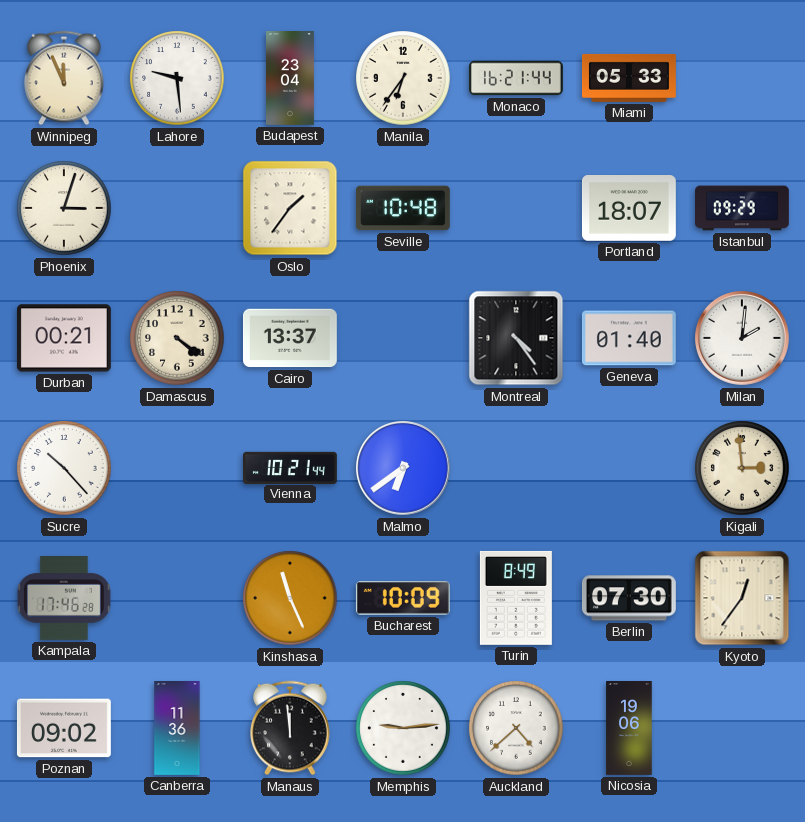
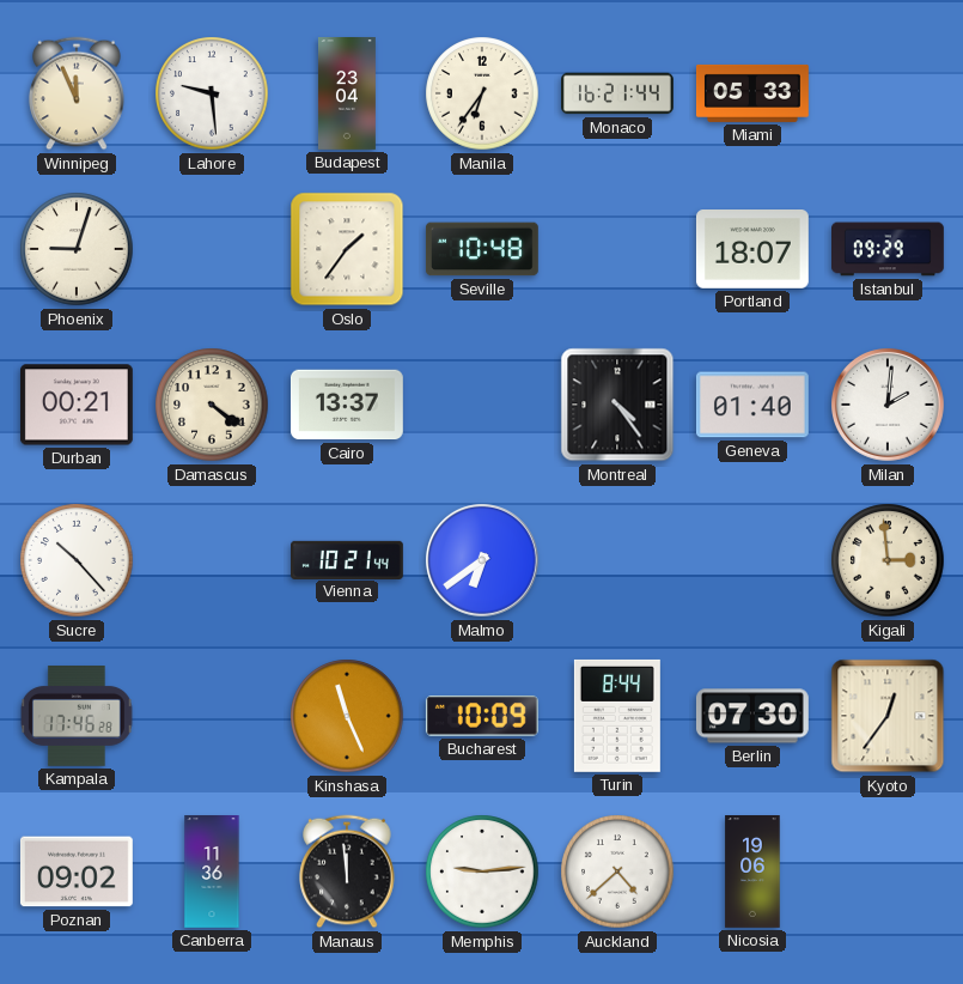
Phoenix: 3:03 -> 9:03
Turin: 8:49 -> 8:44
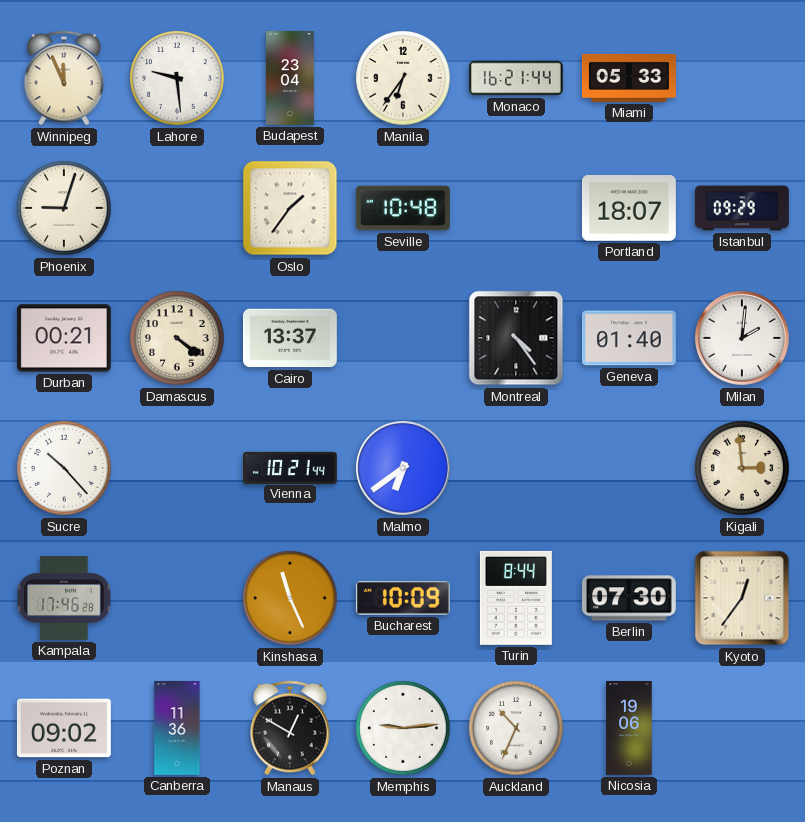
Manaus: 11:59 -> 12:50
Auckland: 4:38 -> 10:34
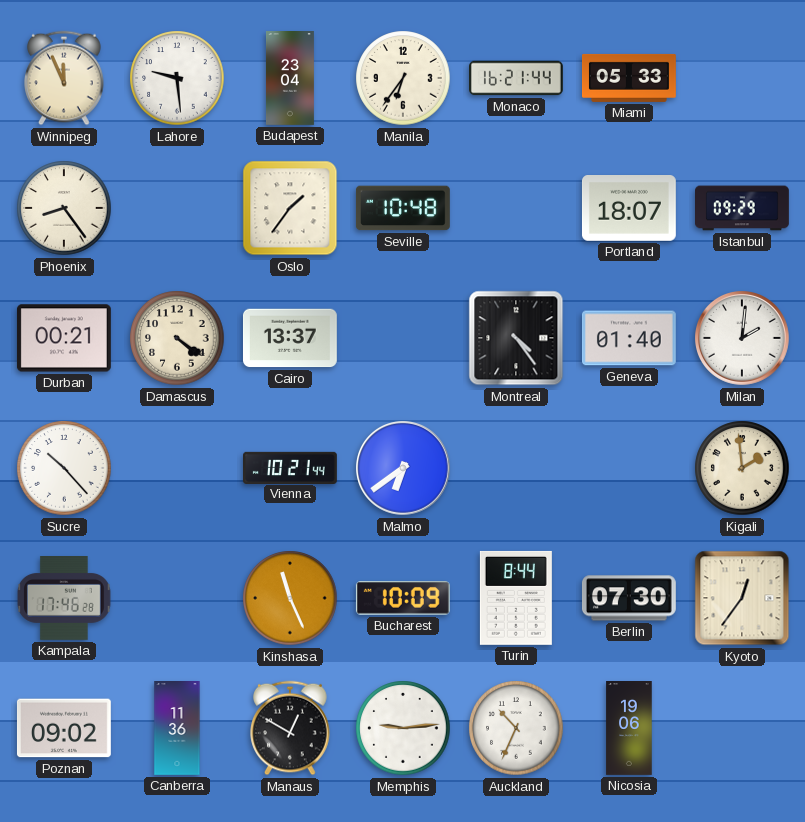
Phoenix: 9:03 -> 8:24
Kigali: 2:59 -> 1:59
